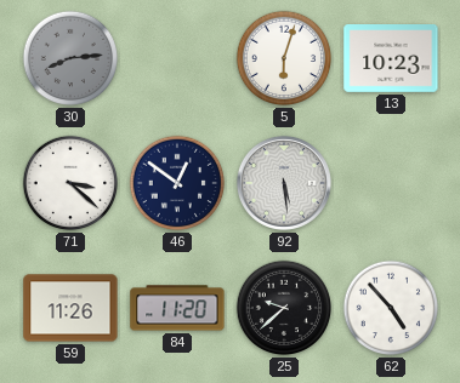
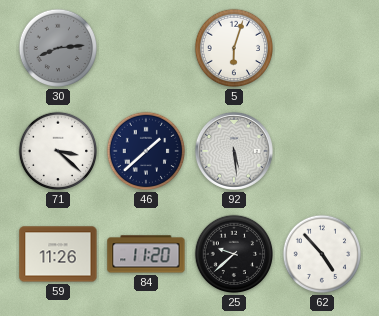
13: 10:23 -> none
46: 12:51 -> 1:38
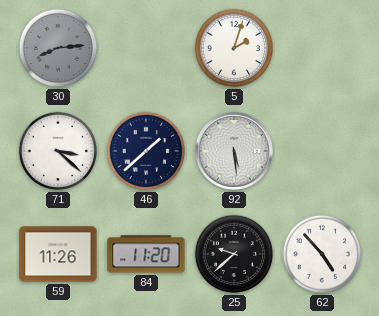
5: 6:03 -> 2:03
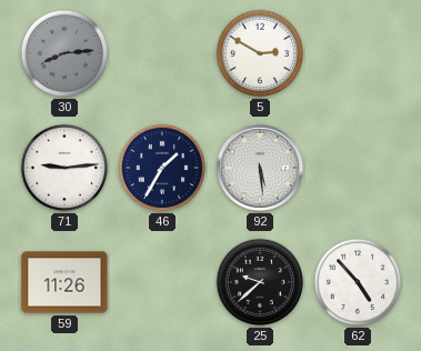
5: 2:03 -> 2:50
71: 3:22 -> 9:14
46: 1:38 -> 1:35
84: 11:20 -> none
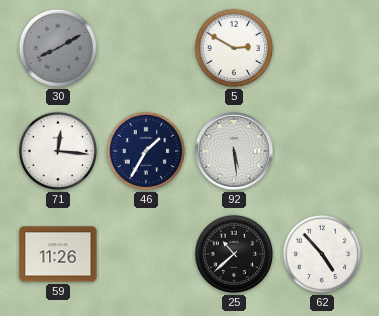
30: 8:14 -> 8:10
71: 9:14 -> 12:16
25: 9:38 -> 10:38
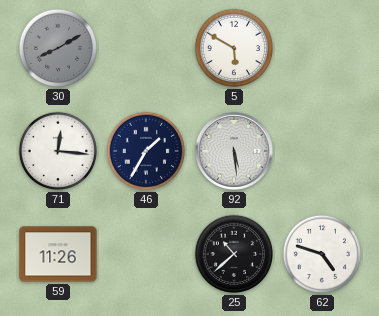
5: 2:50 -> 5:50
62: 4:53 -> 4:48
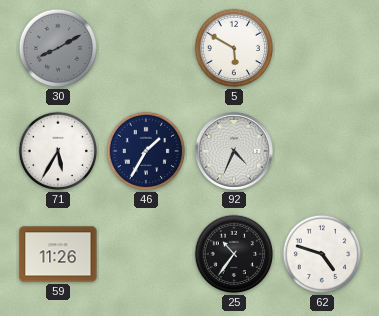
71: 12:16 -> 5:35
92: 5:29 -> 4:34
25: 10:38 -> 10:36
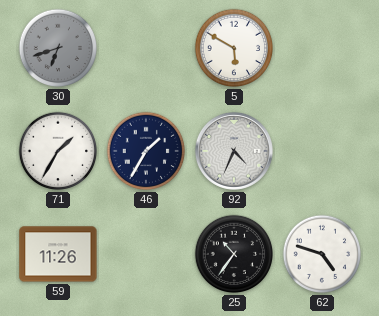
30: 8:10 -> 6:42
71: 5:35 -> 1:35
